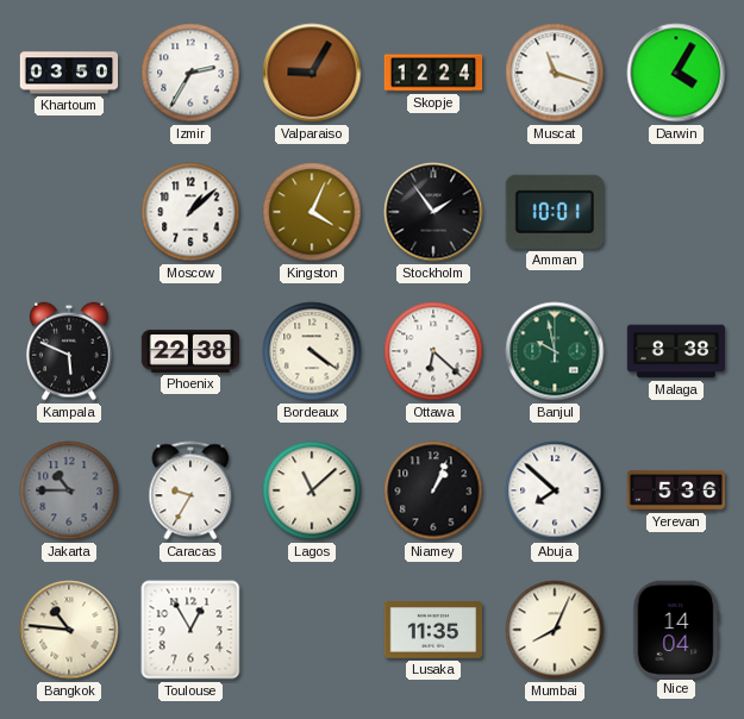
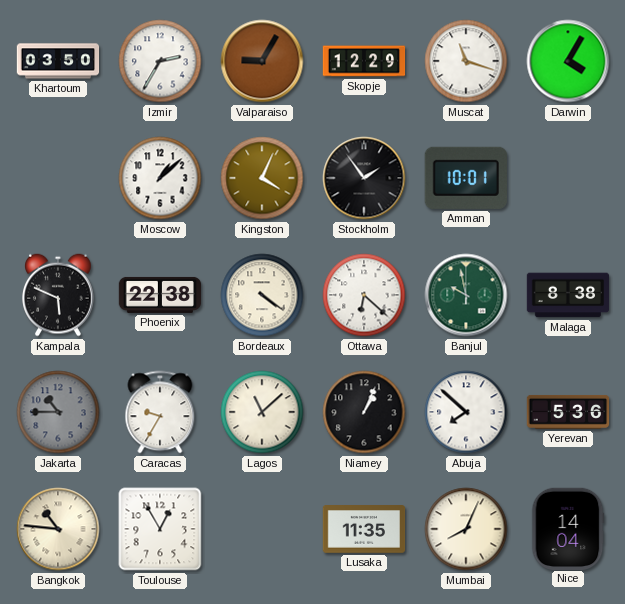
Skopje: 12:24 -> 12:29
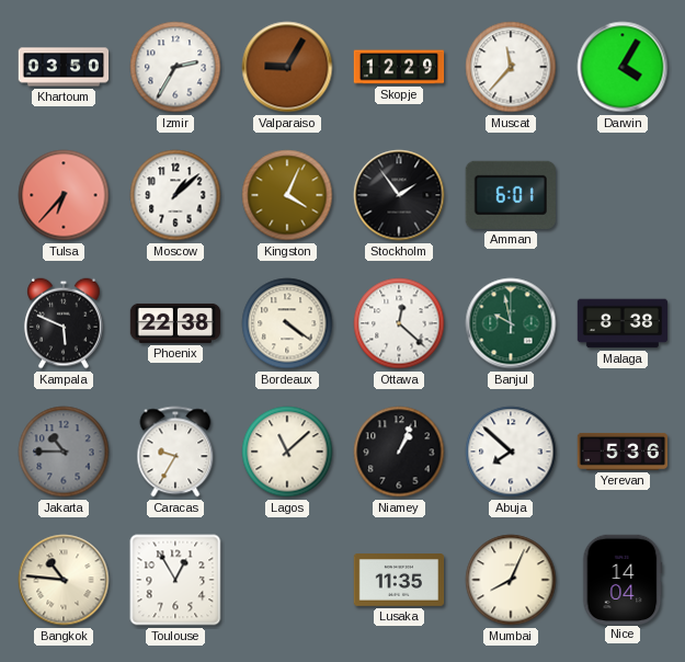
Muscat: 11:18 -> 11:37
Tulsa: none -> 6:37
Amman: 10:01 -> 6:01
Ottawa: 6:22 -> 12:22
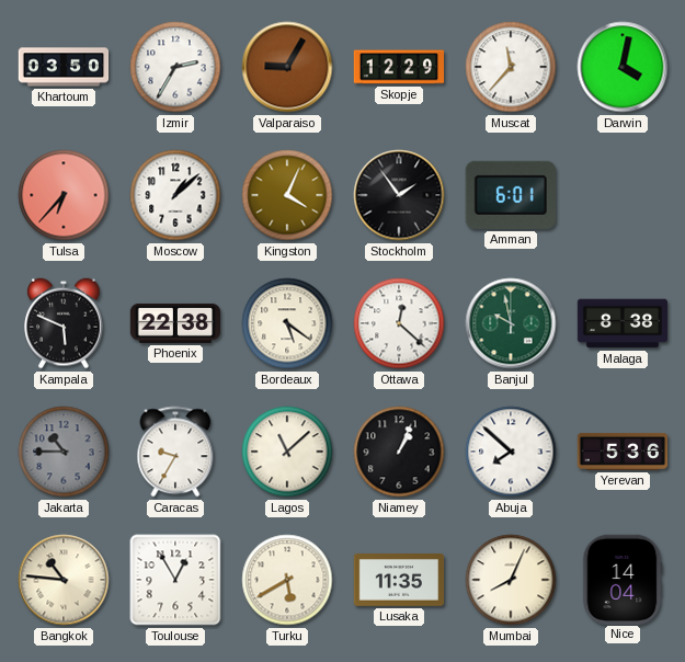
Darwin: 4:05 -> 4:02
Bordeaux: 4:21 -> 5:21
Turku: none -> 5:40
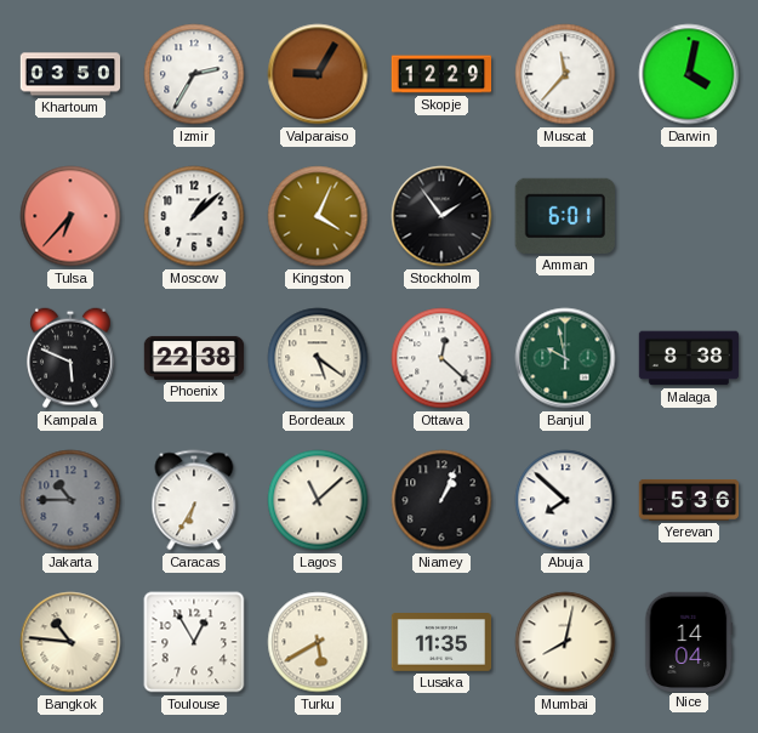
Caracas: 9:35 -> 6:35
Mumbai: 8:04 -> 8:02
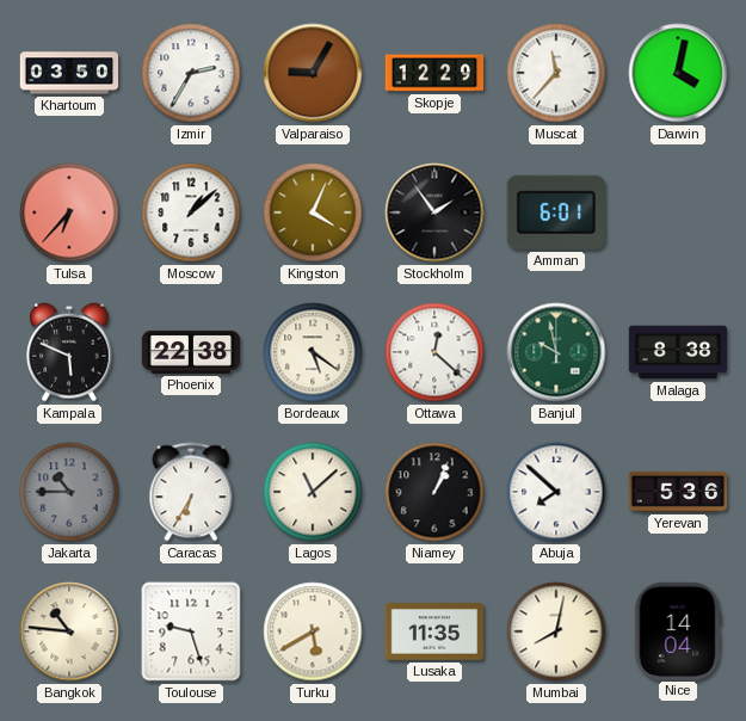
Toulouse: 12:55 -> 9:27
